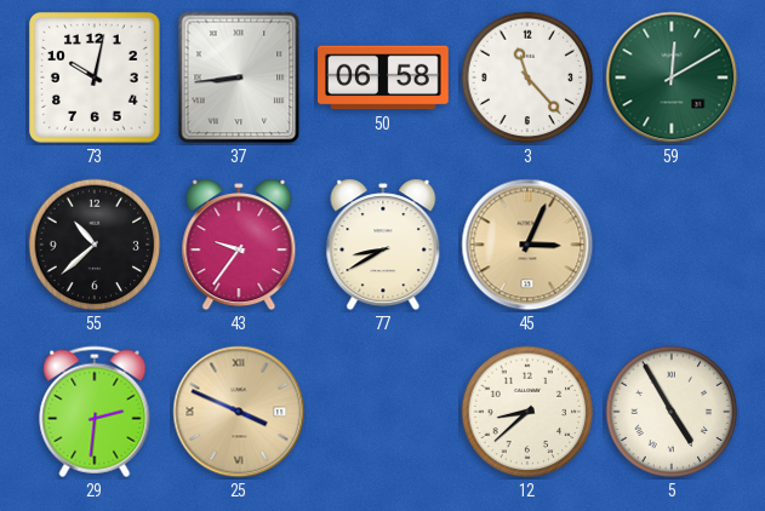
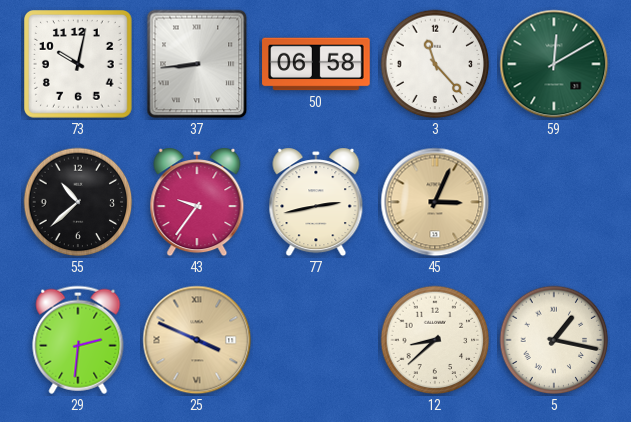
77: 8:40 -> 2:43
5: 4:55 -> 1:17
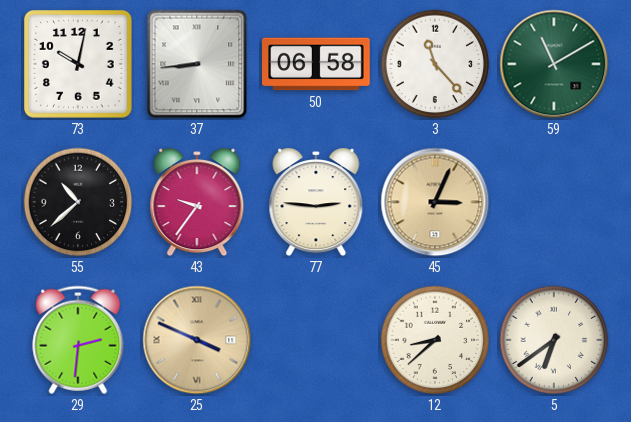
59: 12:10 -> 11:10
77: 2:43 -> 2:46
5: 1:17 -> 6:39
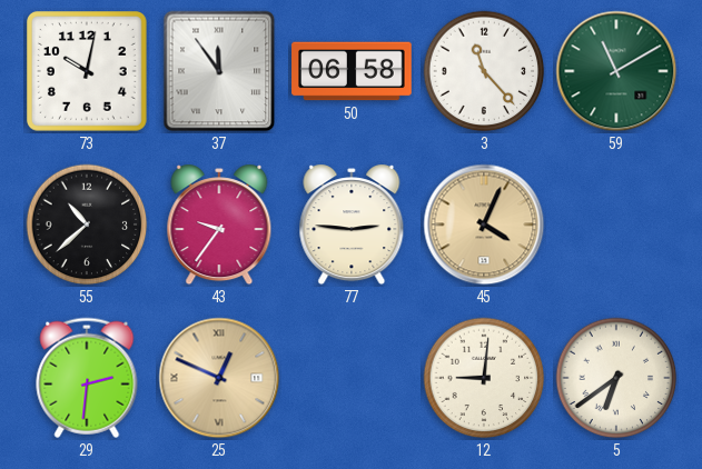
37: 8:44 -> 11:54
45: 3:04 -> 4:04
25: 3:49 -> 12:49
12: 8:38 -> 9:01
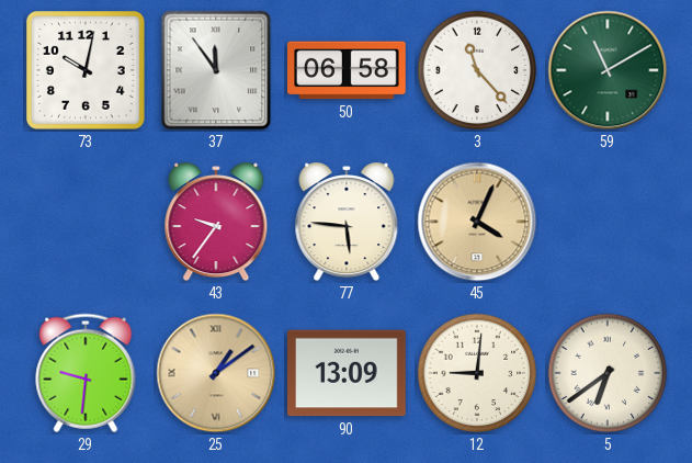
55: 10:38 -> none
77: 2:46 -> 5:46
29: 2:31 -> 9:31
25: 12:49 -> 1:09
90: none -> 13:09
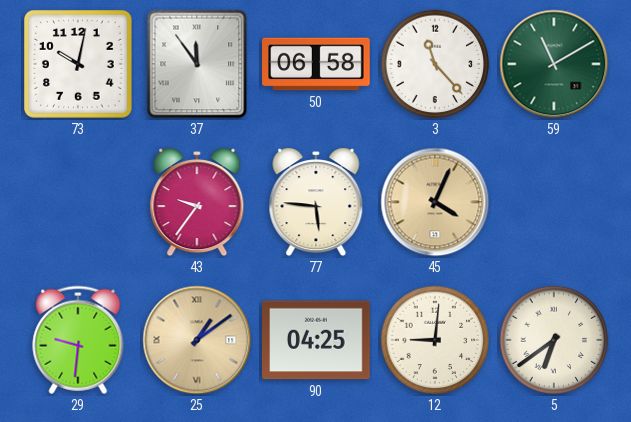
90: 13:09 -> 04:25
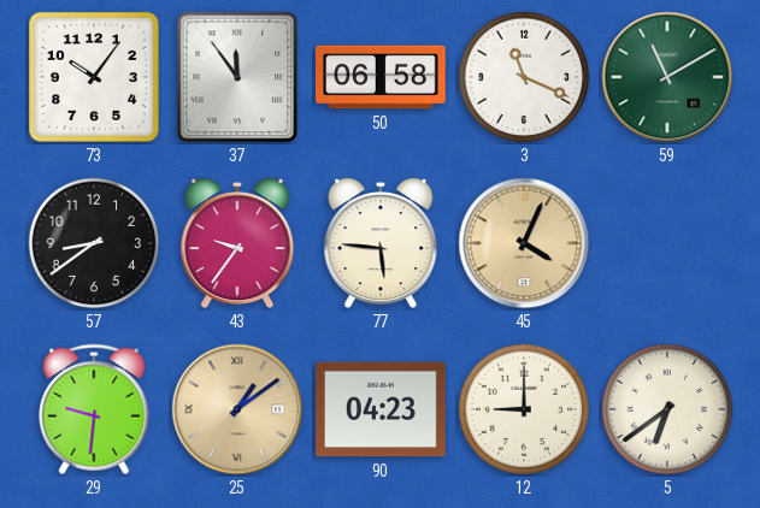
73: 10:02 -> 10:06
3: 11:23 -> 11:19
57: none -> 8:39
90: 04:25 -> 04:23
12: 9:01 -> 9:00
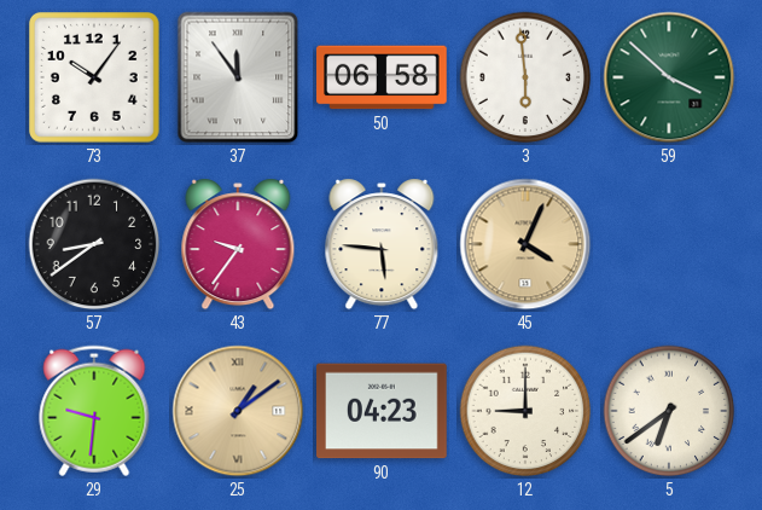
3: 11:19 -> 5:59
59: 11:10 -> 3:52
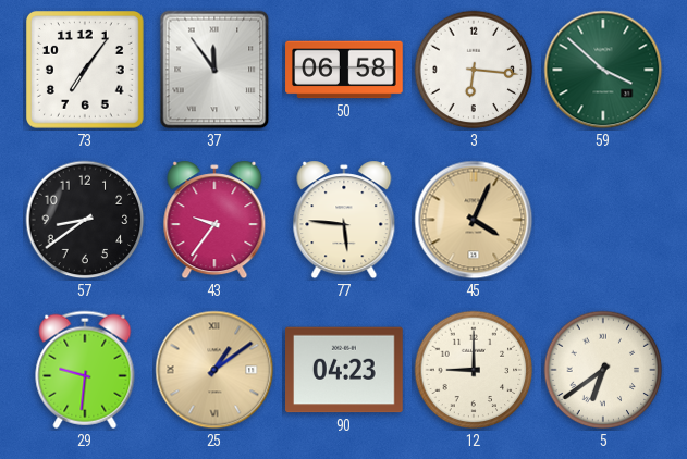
73: 10:06 -> 7:06
3: 5:59 -> 6:16
